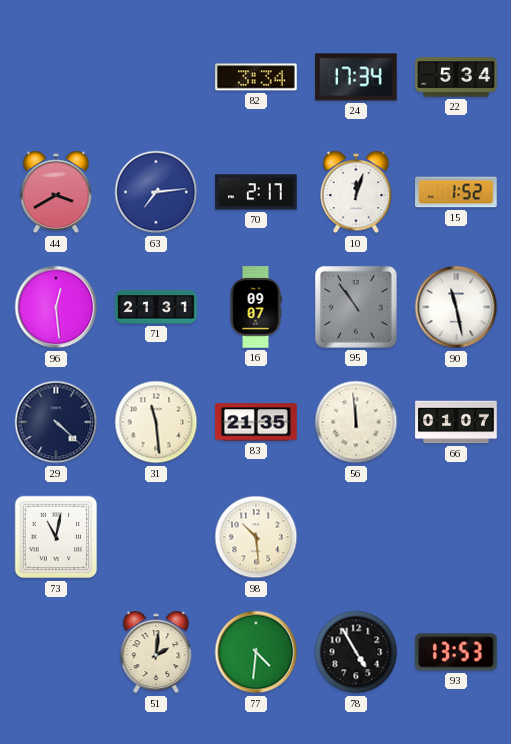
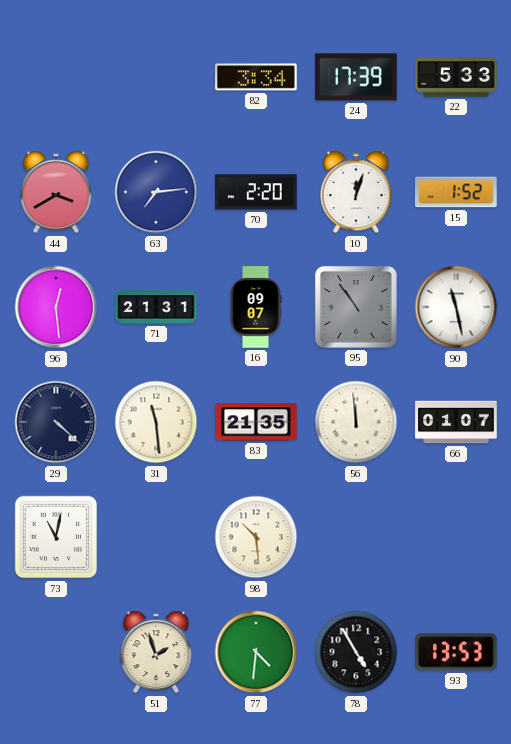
24: 17:34 -> 17:39
22: 5:34 -> 5:33
70: 2:17 -> 2:20
51: 2:01 -> 1:57
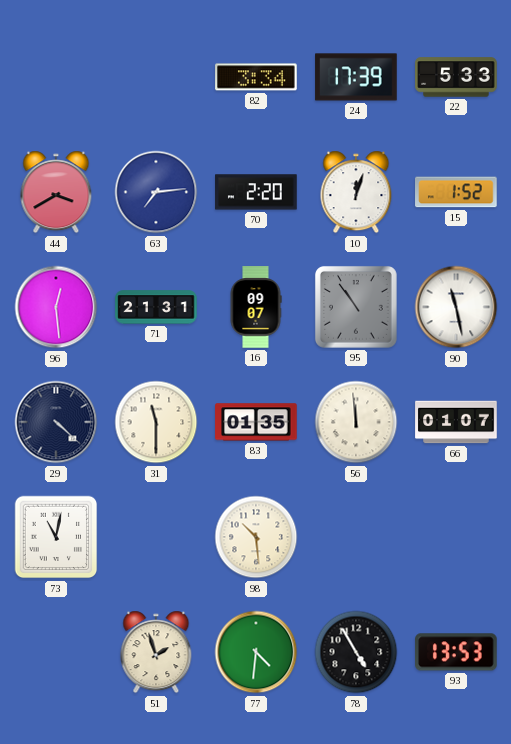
31: 11:29 -> 11:30
83: 21:35 -> 01:35
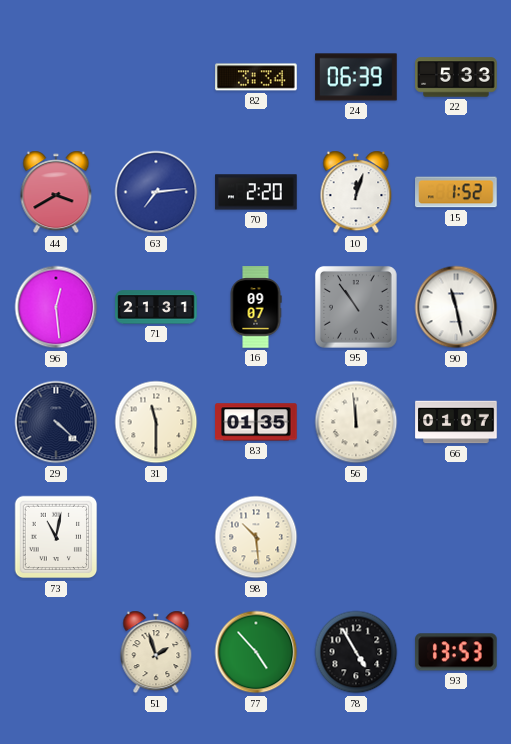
24: 17:39 -> 06:39
77: 4:31 -> 4:53
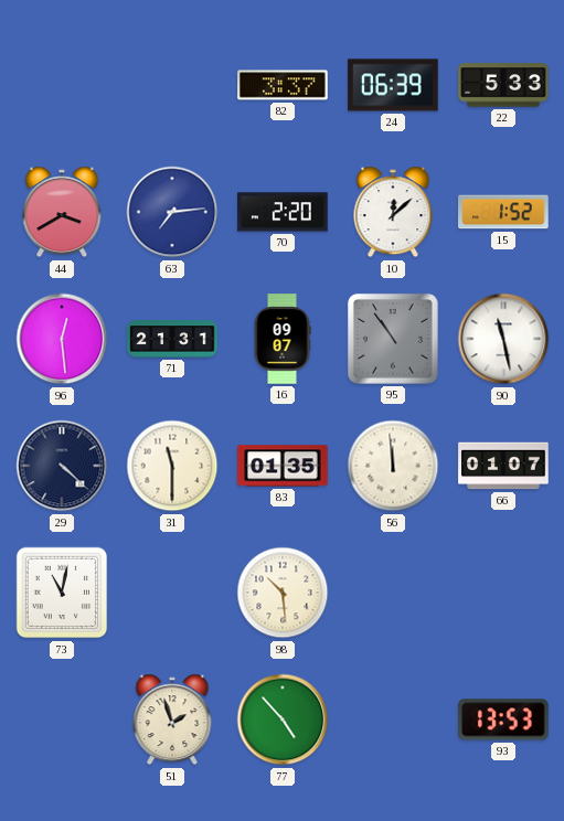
82: 3:34 -> 3:37
10: 12:03 -> 12:08
78: 4:55 -> none
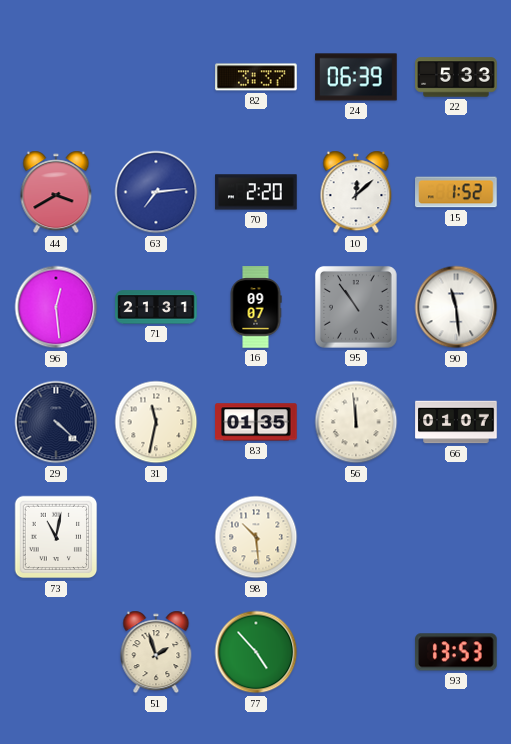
90: 11:28 -> 11:29
31: 11:30 -> 11:32
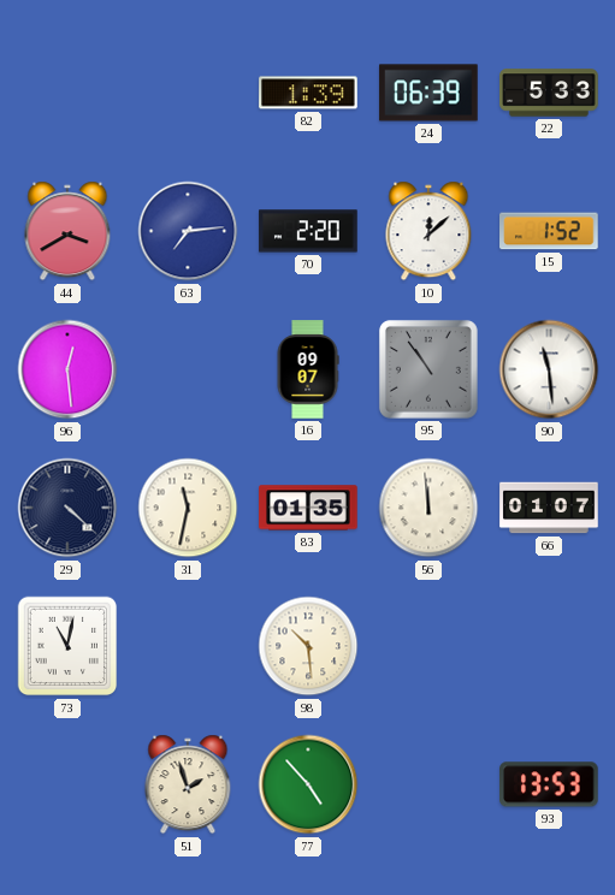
82: 3:37 -> 1:39
71: 21:31 -> none
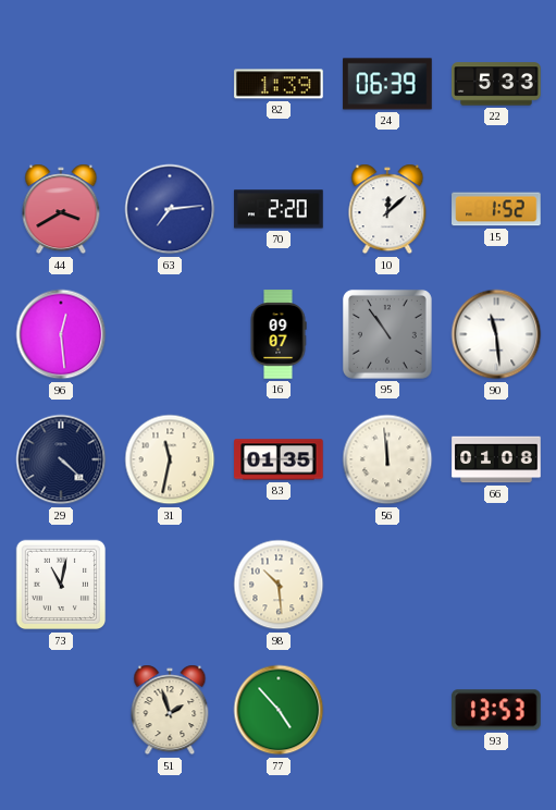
66: 01:07 -> 01:08
